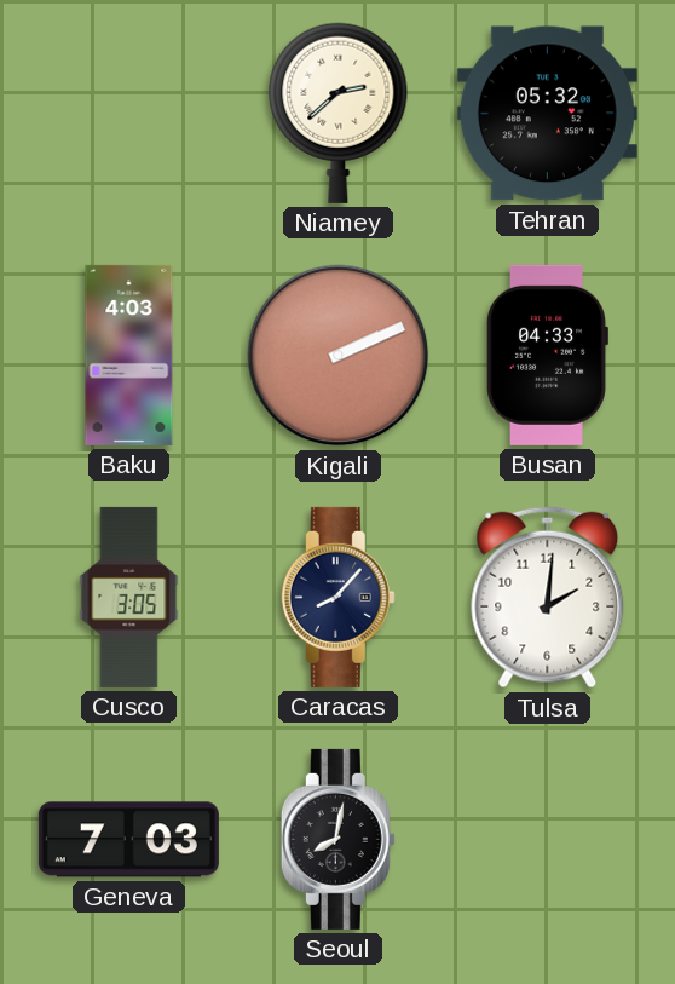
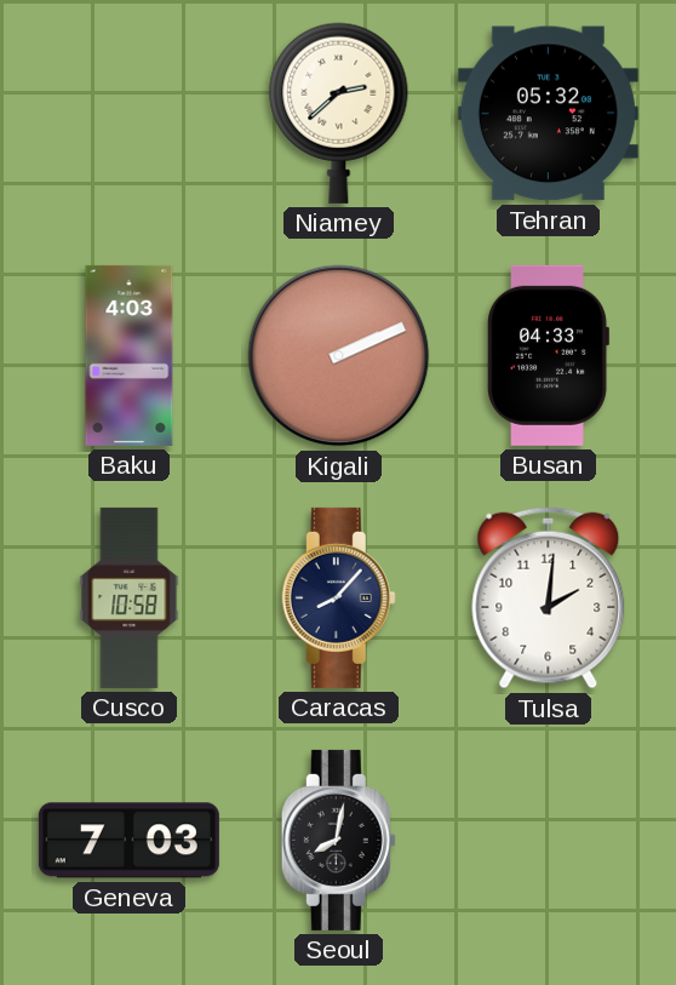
Cusco: 3:05 -> 10:58
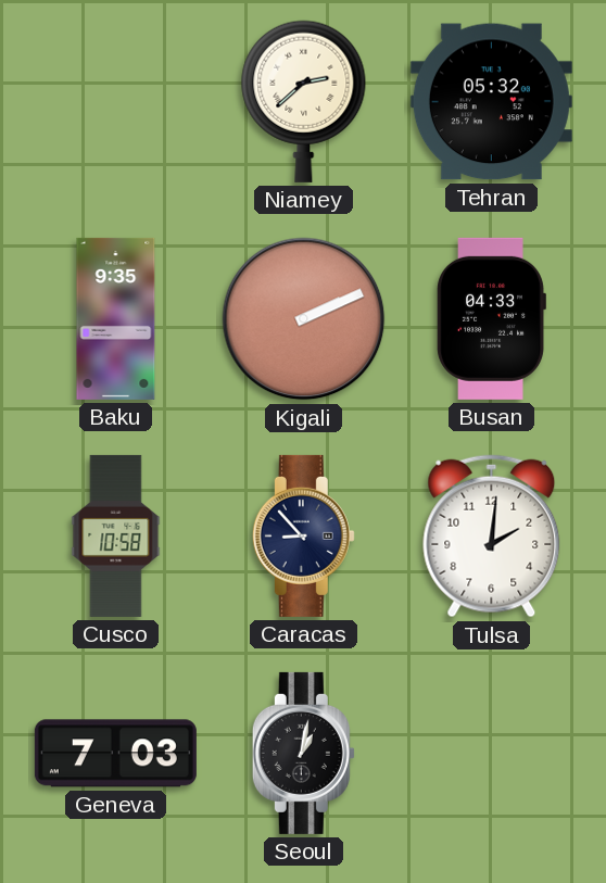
Baku: 4:03 -> 9:35
Caracas: 8:07 -> 8:53
Seoul: 8:02 -> 1:02
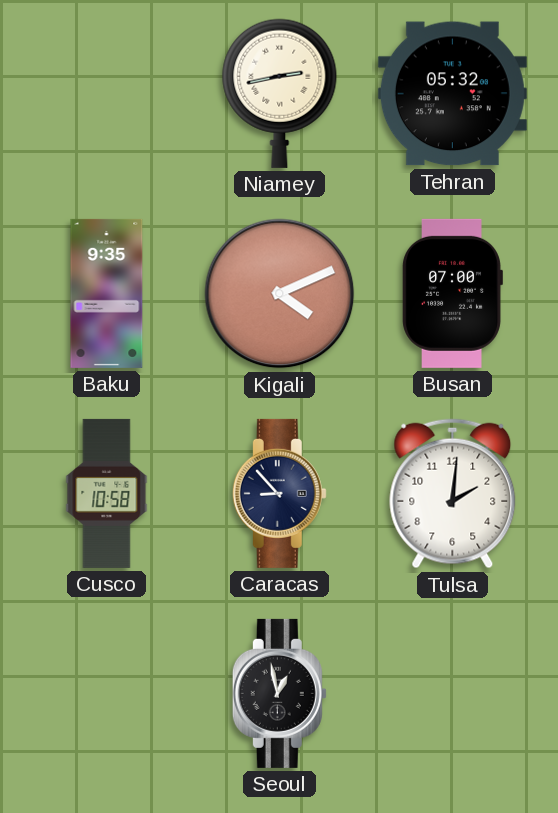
Niamey: 2:38 -> 2:43
Kigali: 2:11 -> 4:11
Busan: 04:33 -> 07:00
Geneva: 7:03 -> none
Seoul: 1:02 -> 12:58
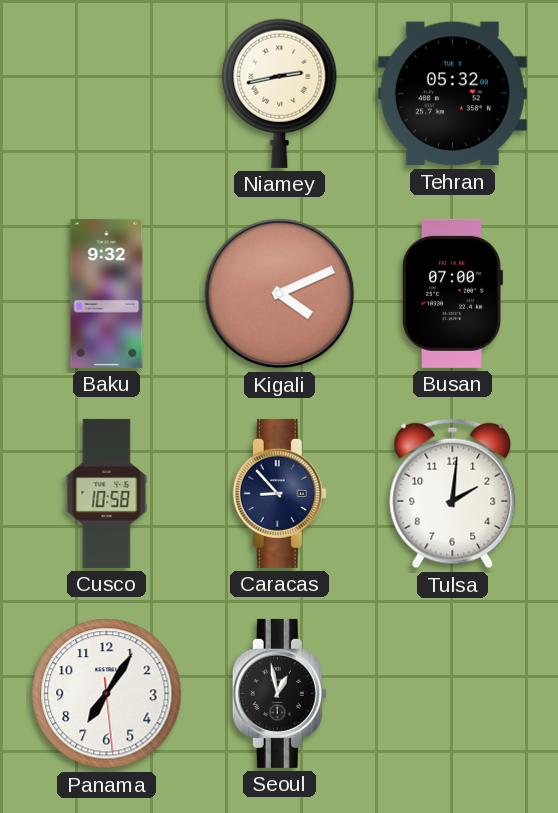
Baku: 9:35 -> 9:32
Panama: none -> 7:05
